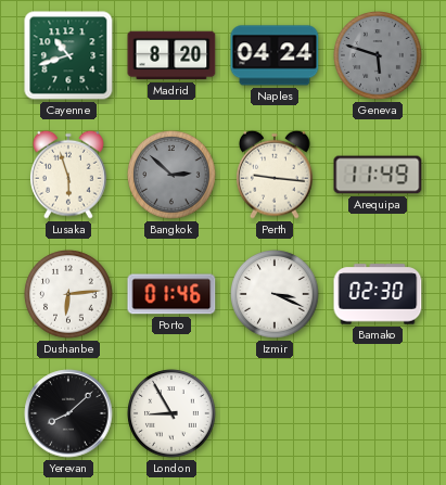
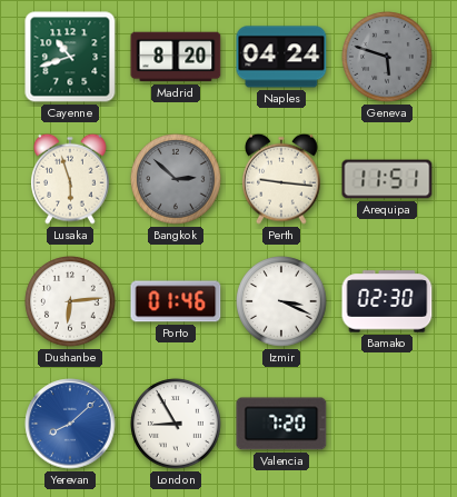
Arequipa: 11:49 -> 11:51
Yerevan dial: black -> blue
Valencia: none -> 7:20
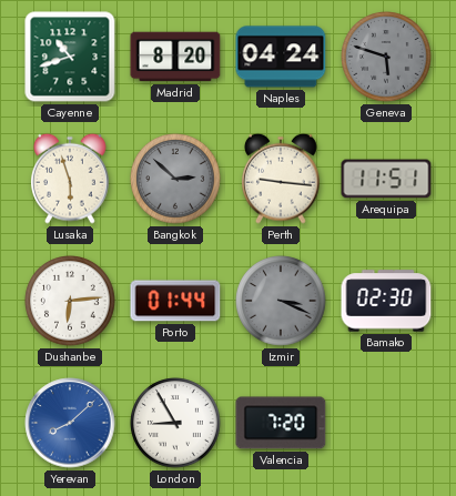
Porto: 01:46 -> 01:44
Izmir dial: white -> grey
